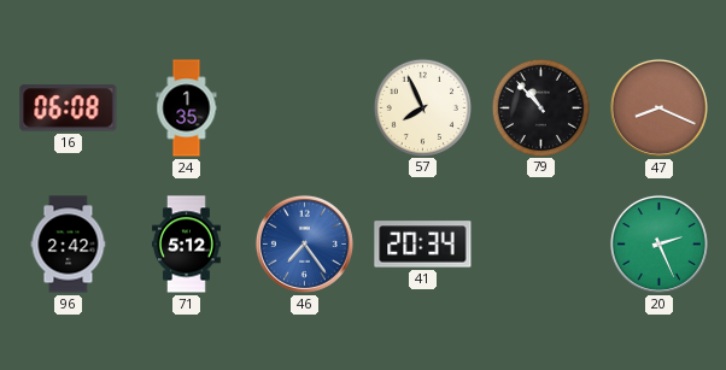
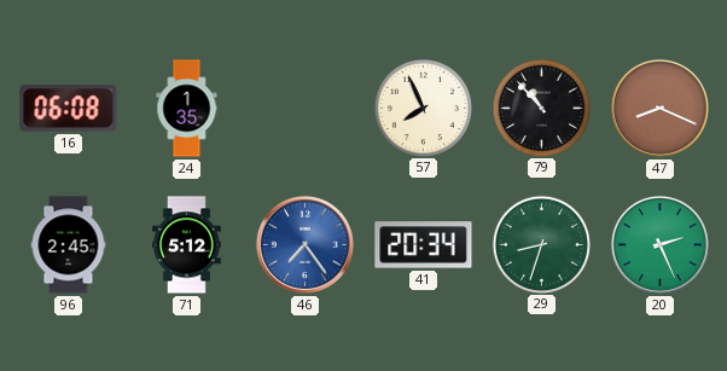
96: 2:42 -> 2:45
29: none -> 8:33
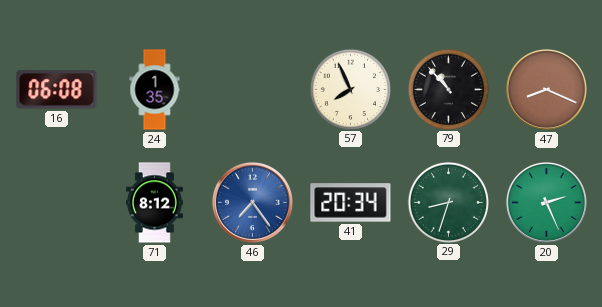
96: 2:45 -> none
71: 5:12 -> 8:12
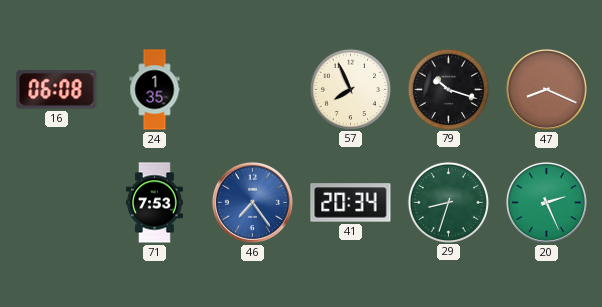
79: 10:53 -> 10:18
71: 8:12 -> 7:53
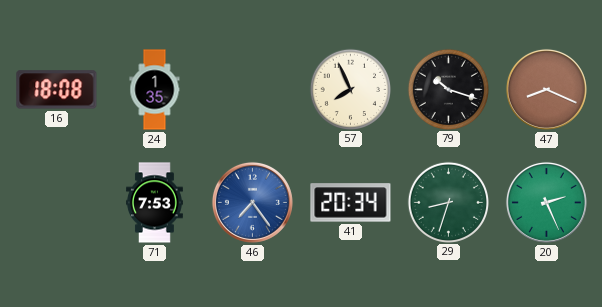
16: 06:08 -> 18:08
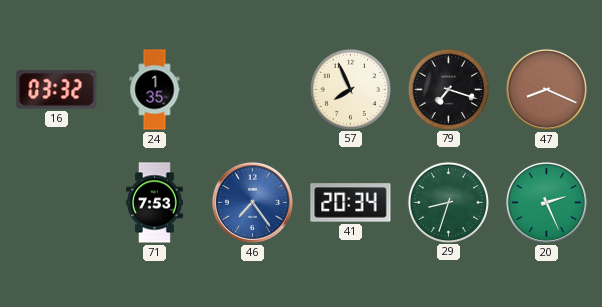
16: 18:08 -> 03:32
79: 10:18 -> 7:18
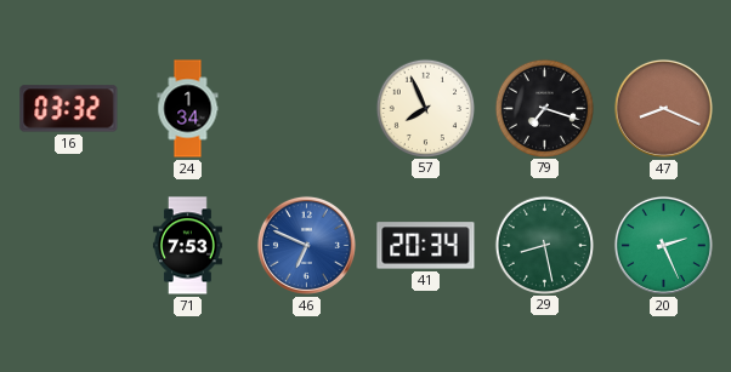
24: 1:35 -> 1:34
46: 7:24 -> 6:49
29: 8:33 -> 8:28
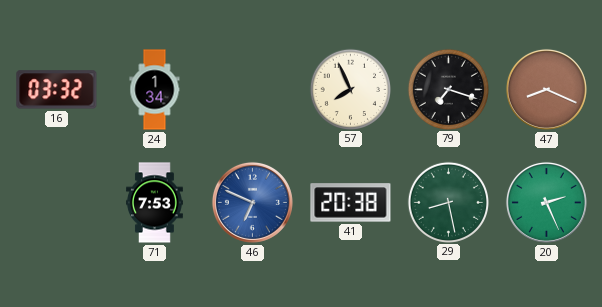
41: 20:34 -> 20:38
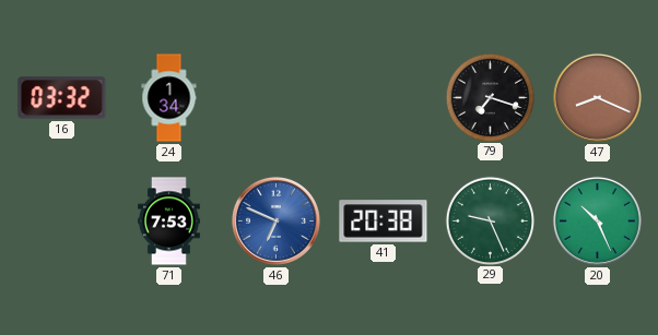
57: 7:56 -> none
29: 8:28 -> 9:26
20: 2:26 -> 10:26
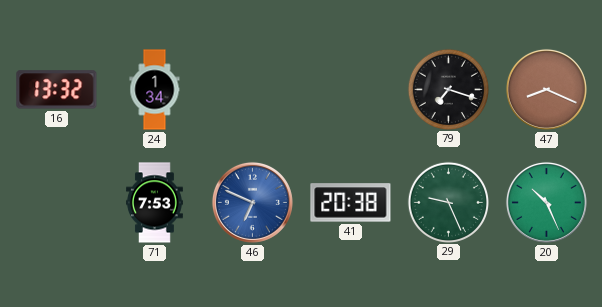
16: 03:32 -> 13:32
